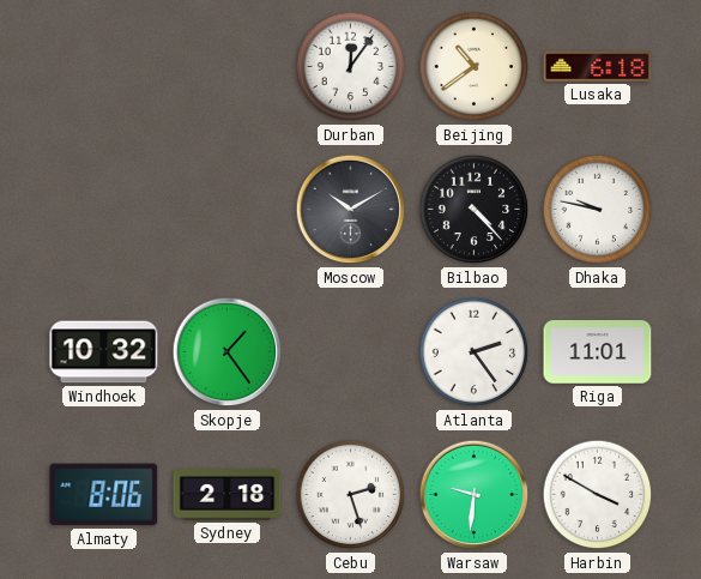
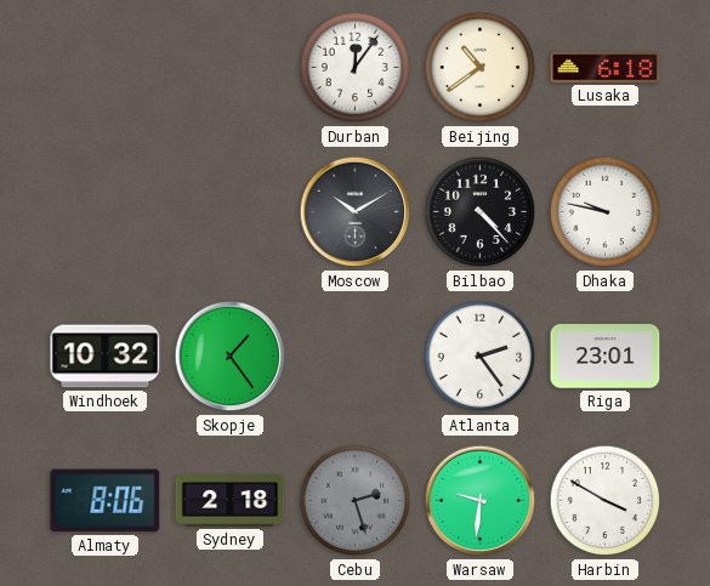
Riga: 11:01 -> 23:01
Cebu dial: white -> grey
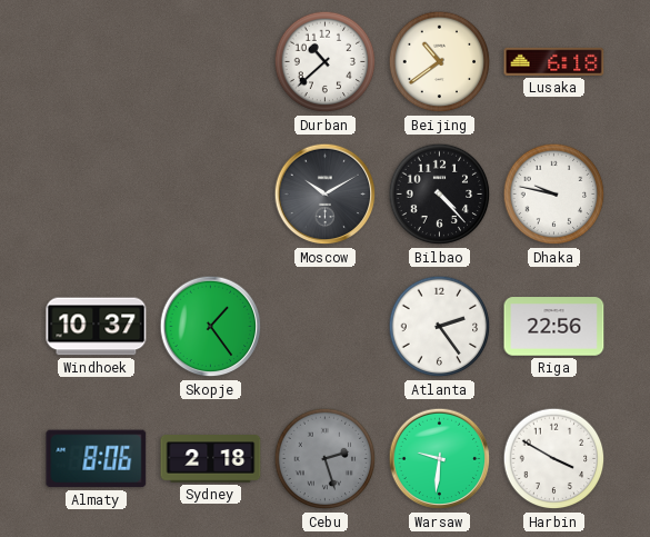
Durban: 12:06 -> 10:38
Windhoek: 10:32 -> 10:37
Riga: 23:01 -> 22:56
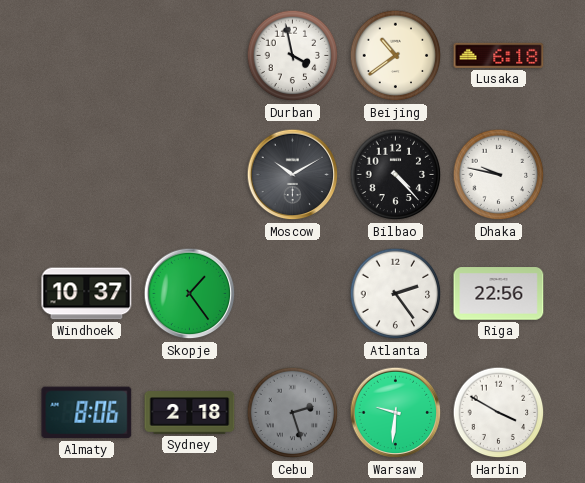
Durban: 10:38 -> 3:58
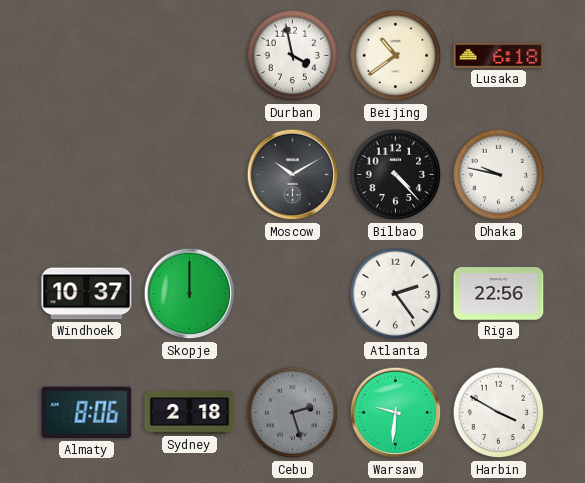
Skopje: 1:24 -> 12:00
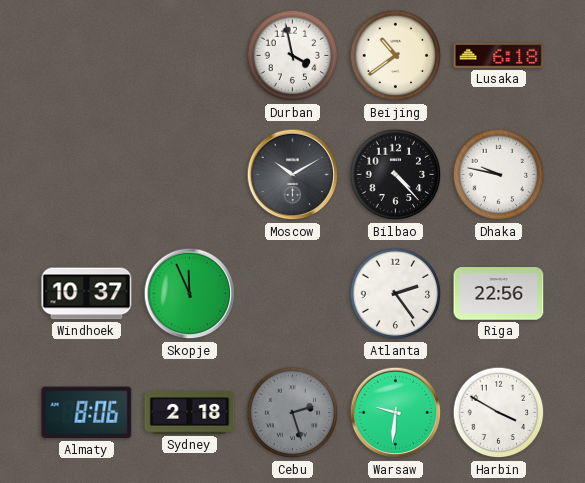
Skopje: 12:00 -> 11:56
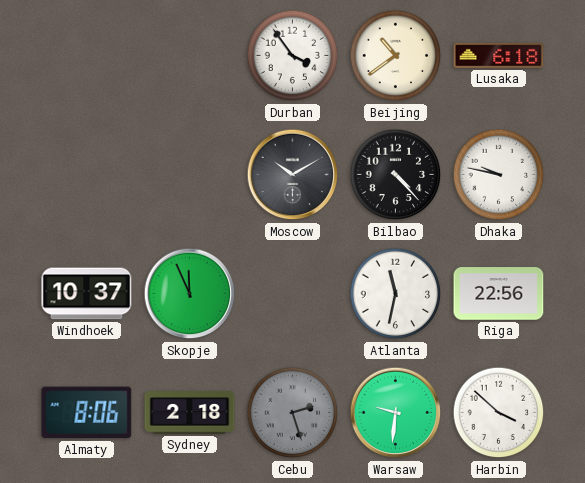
Durban: 3:58 -> 3:54
Atlanta: 2:24 -> 11:32
Harbin: 3:50 -> 3:52
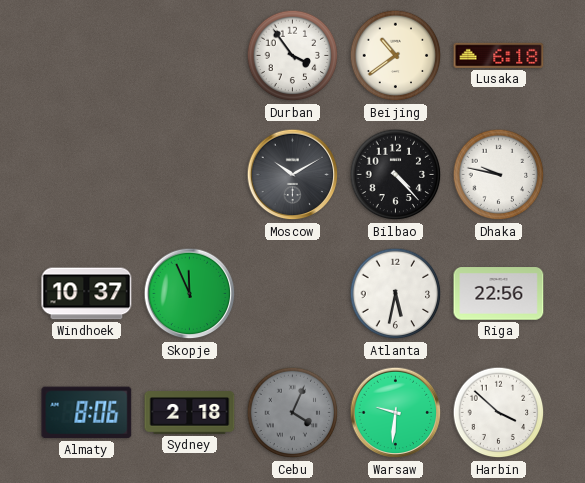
Atlanta: 11:32 -> 5:32
Cebu: 2:27 -> 4:04
